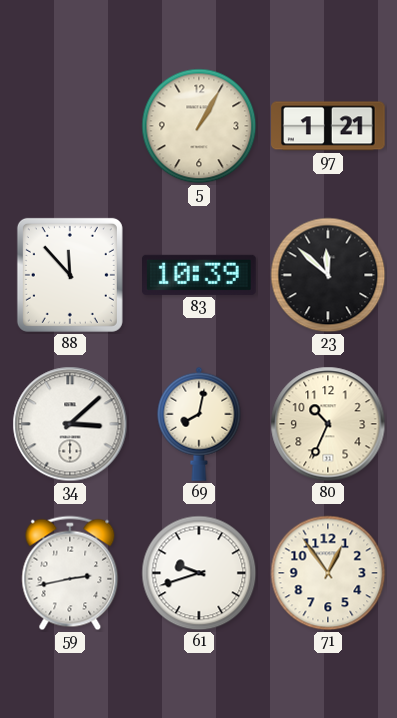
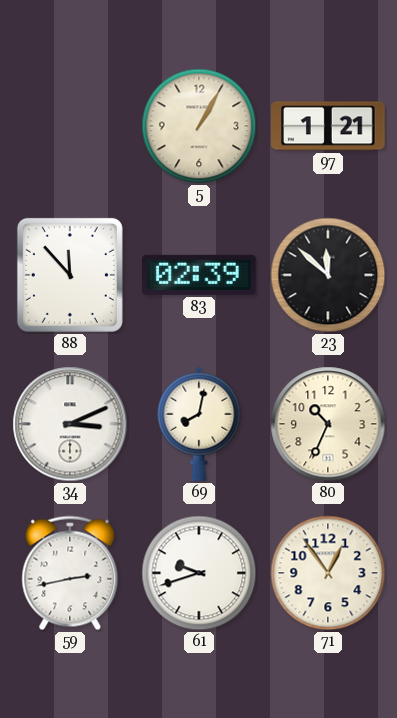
83: 10:39 -> 02:39
34: 3:08 -> 3:11
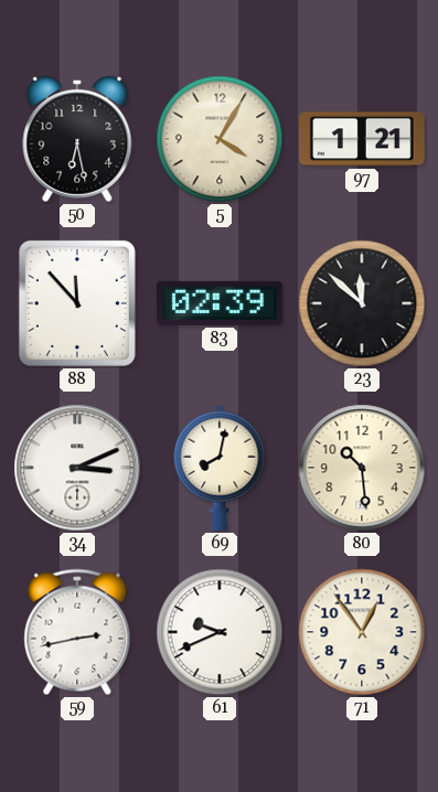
50: none -> 6:28
5: 1:05 -> 4:05
80: 10:34 -> 10:29
61: 9:42 -> 9:41
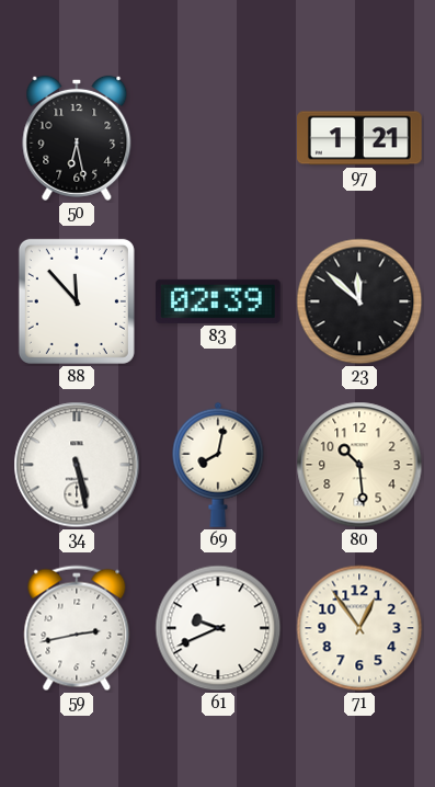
5: 4:05 -> none
34: 3:11 -> 5:28
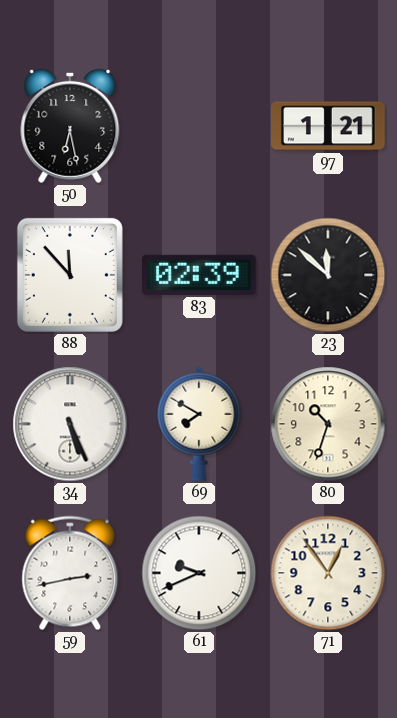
34: 5:28 -> 5:26
69: 8:02 -> 7:50
80: 10:29 -> 10:33
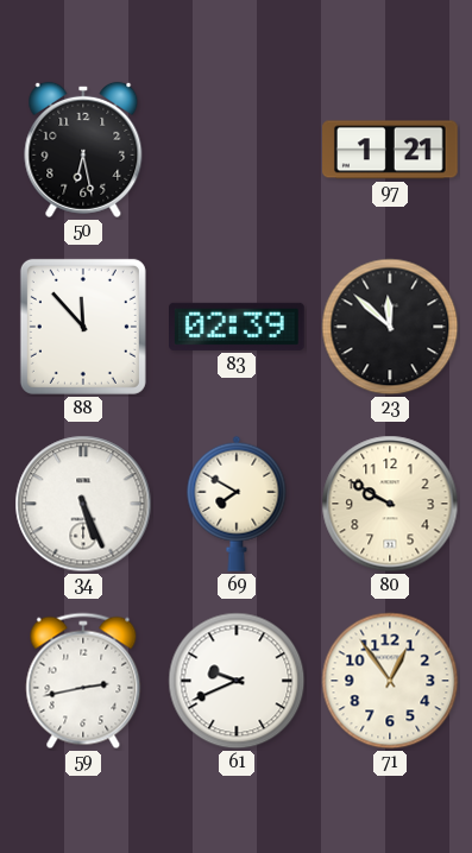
80: 10:33 -> 9:50
